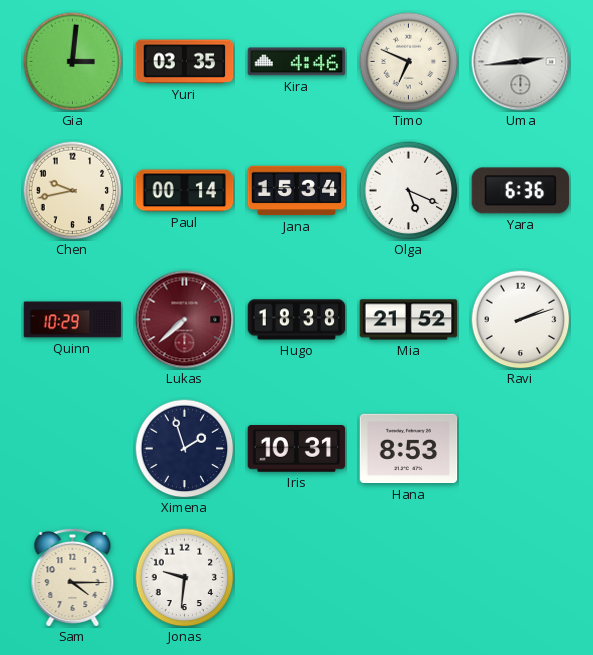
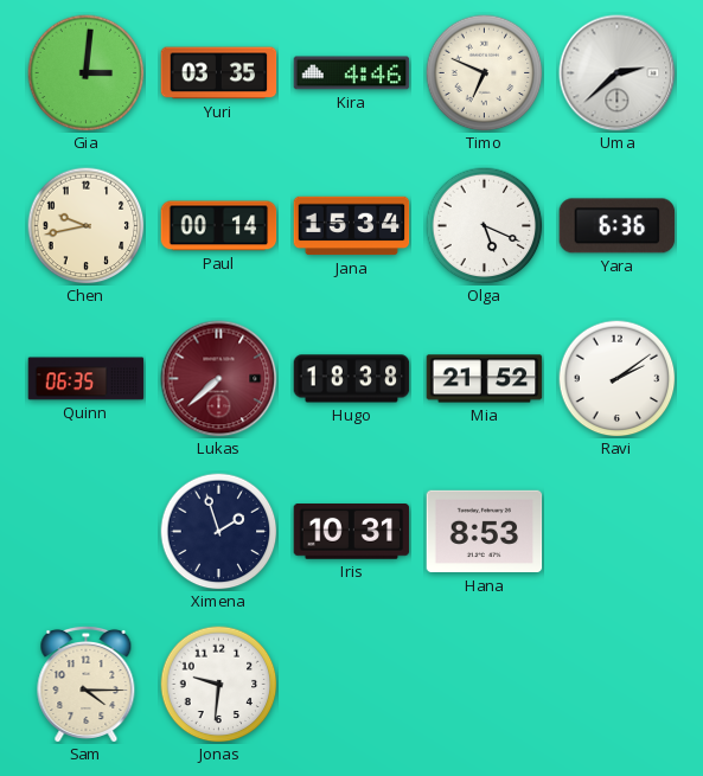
Uma: 2:44 -> 2:38
Quinn: 10:29 -> 06:35
Ravi: 2:12 -> 2:09
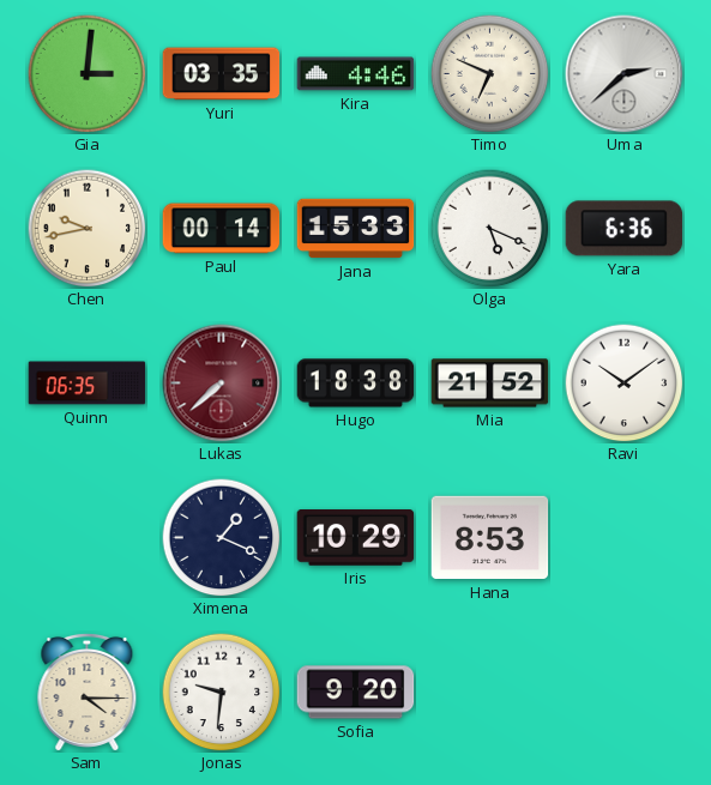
Jana: 15:34 -> 15:33
Ravi: 2:09 -> 10:09
Ximena: 1:57 -> 1:19
Iris: 10:31 -> 10:29
Sofia: none -> 9:20
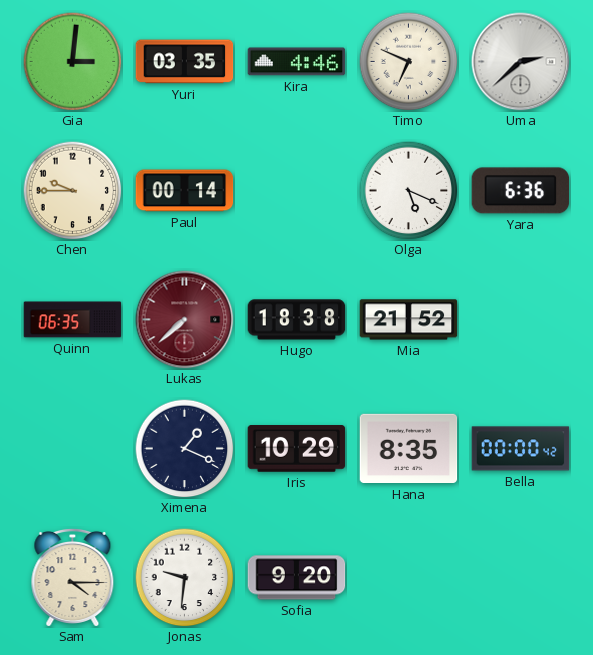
Chen: 9:43 -> 9:45
Jana: 15:33 -> none
Ravi: 10:09 -> none
Hana: 8:53 -> 8:35
Bella: none -> 00:00
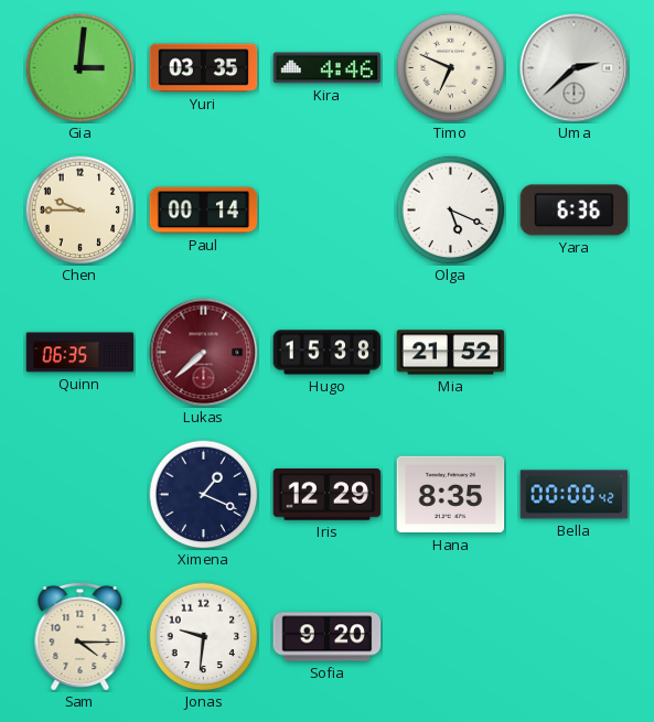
Hugo: 18:38 -> 15:38
Iris: 10:29 -> 12:29
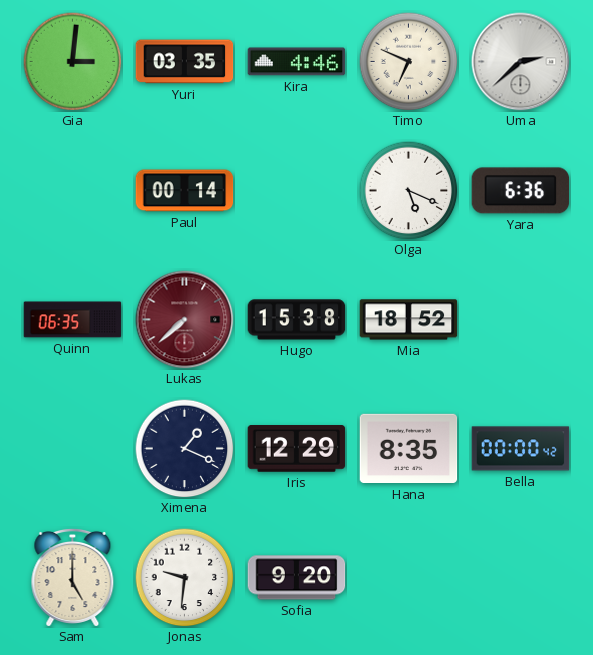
Chen: 9:45 -> none
Mia: 21:52 -> 18:52
Sam: 4:15 -> 5:00
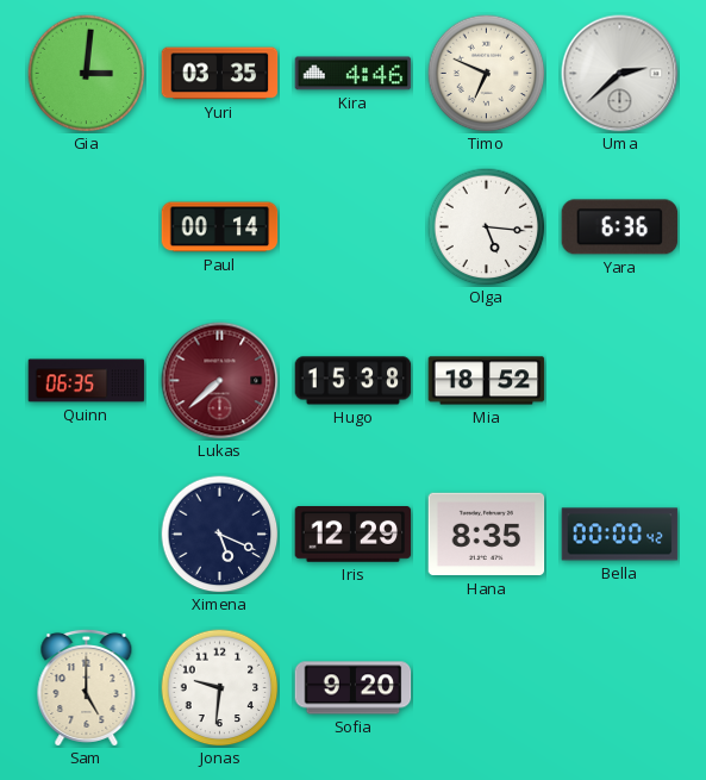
Olga: 5:19 -> 5:16
Ximena: 1:19 -> 5:19
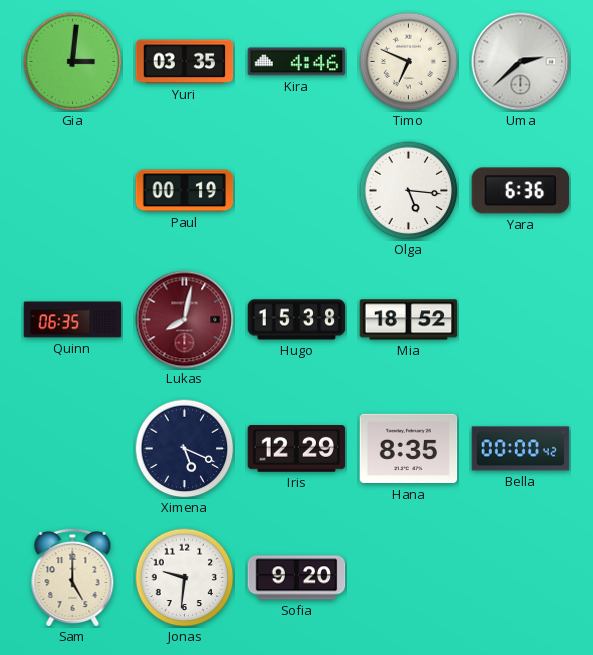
Paul: 00:14 -> 00:19
Lukas: 7:38 -> 8:02
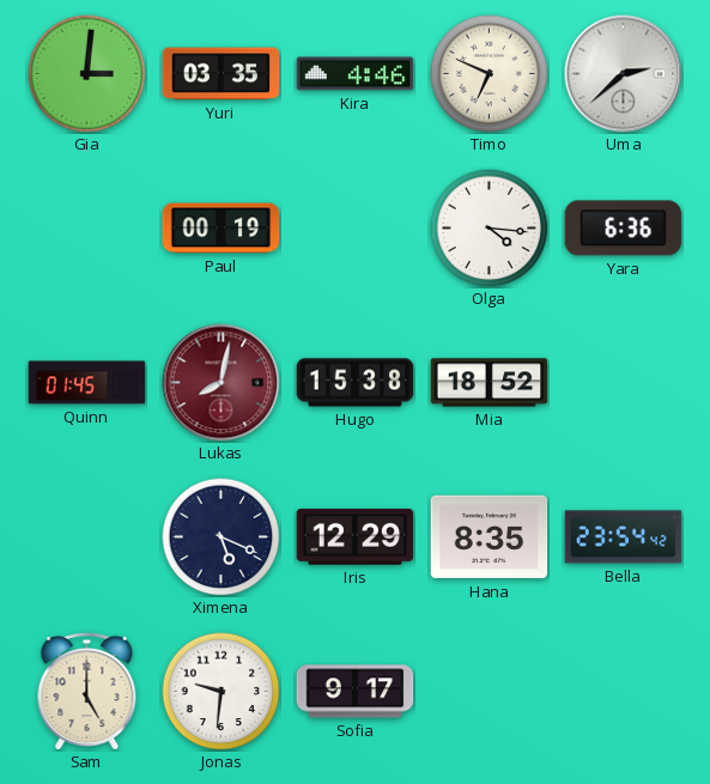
Olga: 5:16 -> 4:16
Quinn: 06:35 -> 01:45
Bella: 00:00 -> 23:54
Sofia: 9:20 -> 9:17
